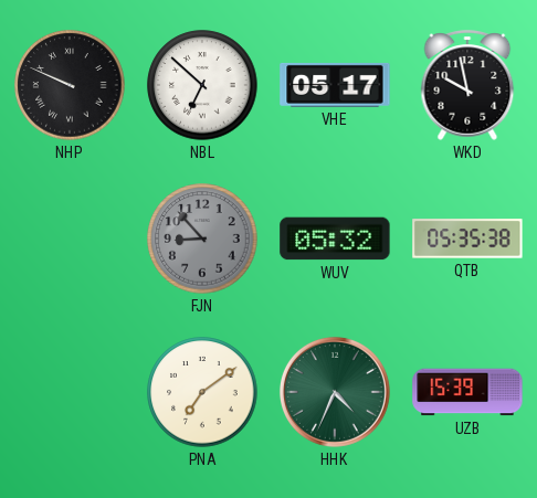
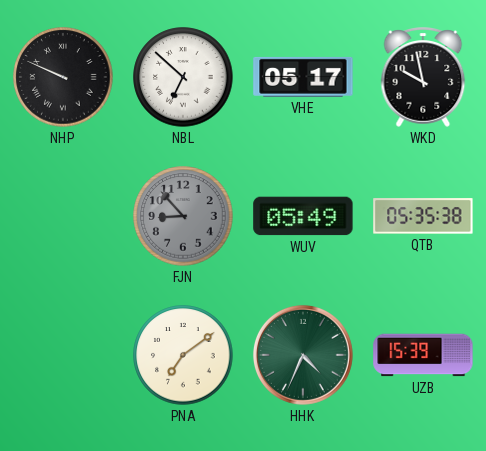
WUV: 05:32 -> 05:49
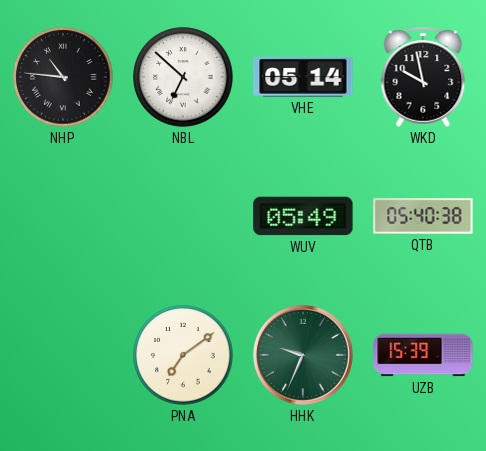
NHP: 9:49 -> 10:46
VHE: 05:17 -> 05:14
FJN: 8:53 -> none
QTB: 05:35 -> 05:40
HHK: 4:34 -> 9:34
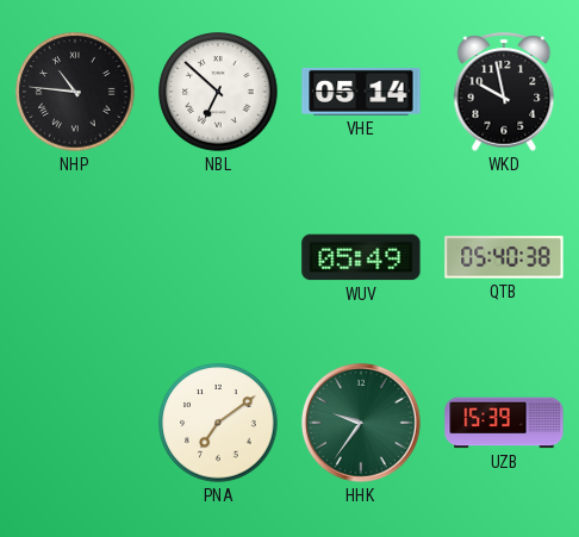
HHK: 9:34 -> 9:36
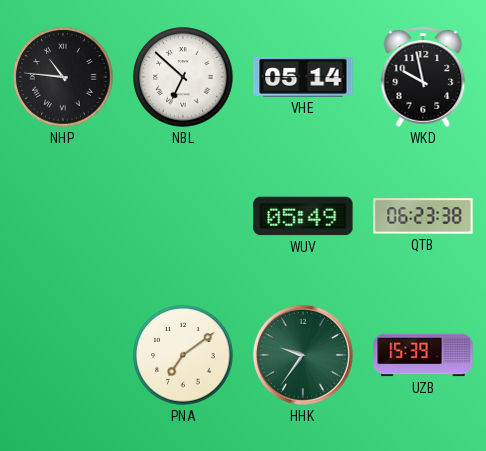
QTB: 05:40 -> 06:23
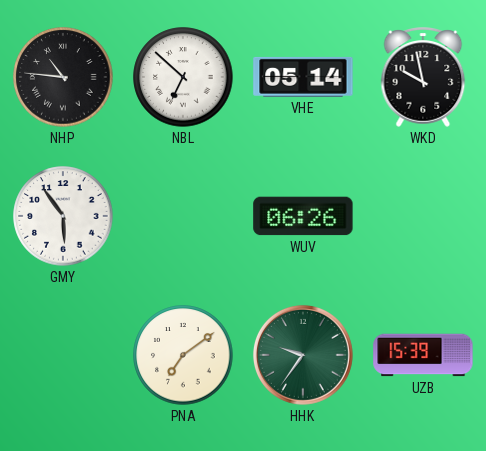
GMY: none -> 5:54
WUV: 05:49 -> 06:26
QTB: 06:23 -> none
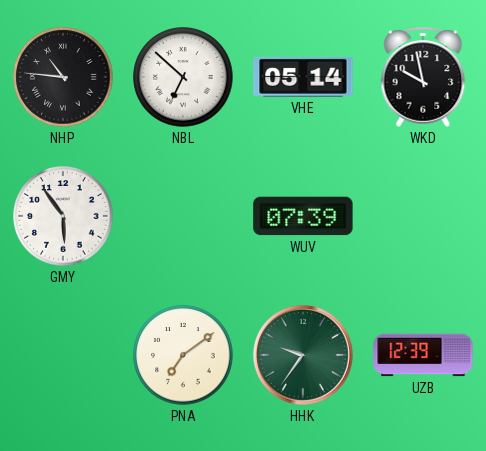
WUV: 06:26 -> 07:39
UZB: 15:39 -> 12:39
